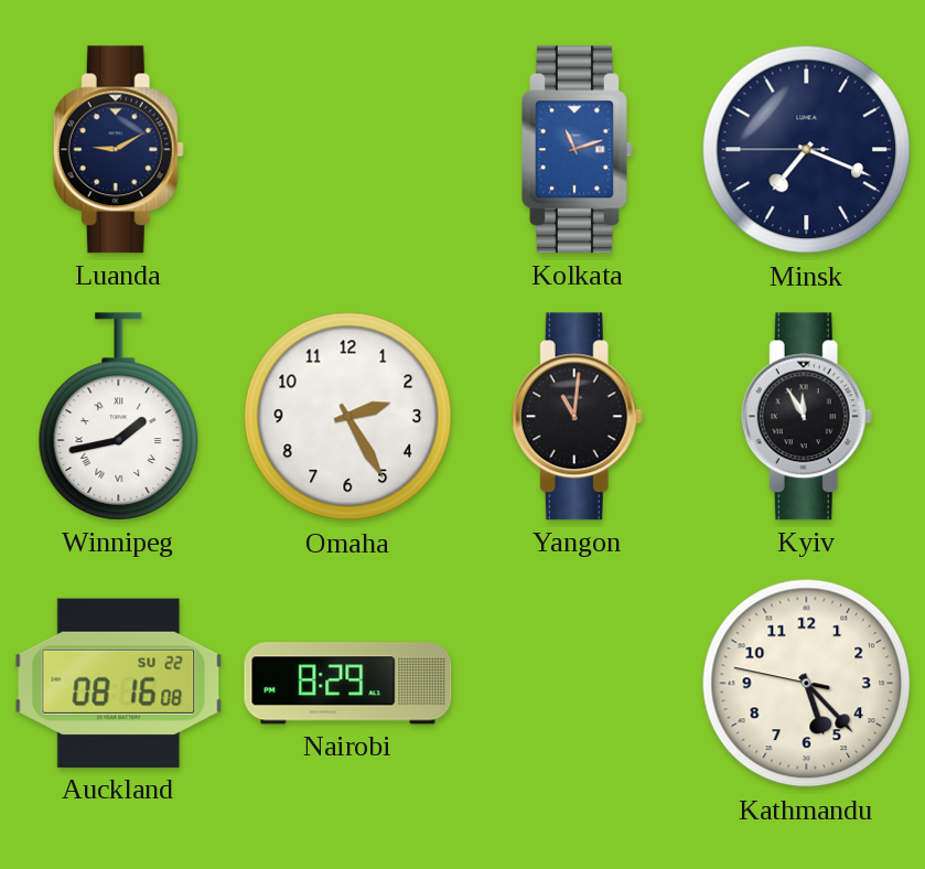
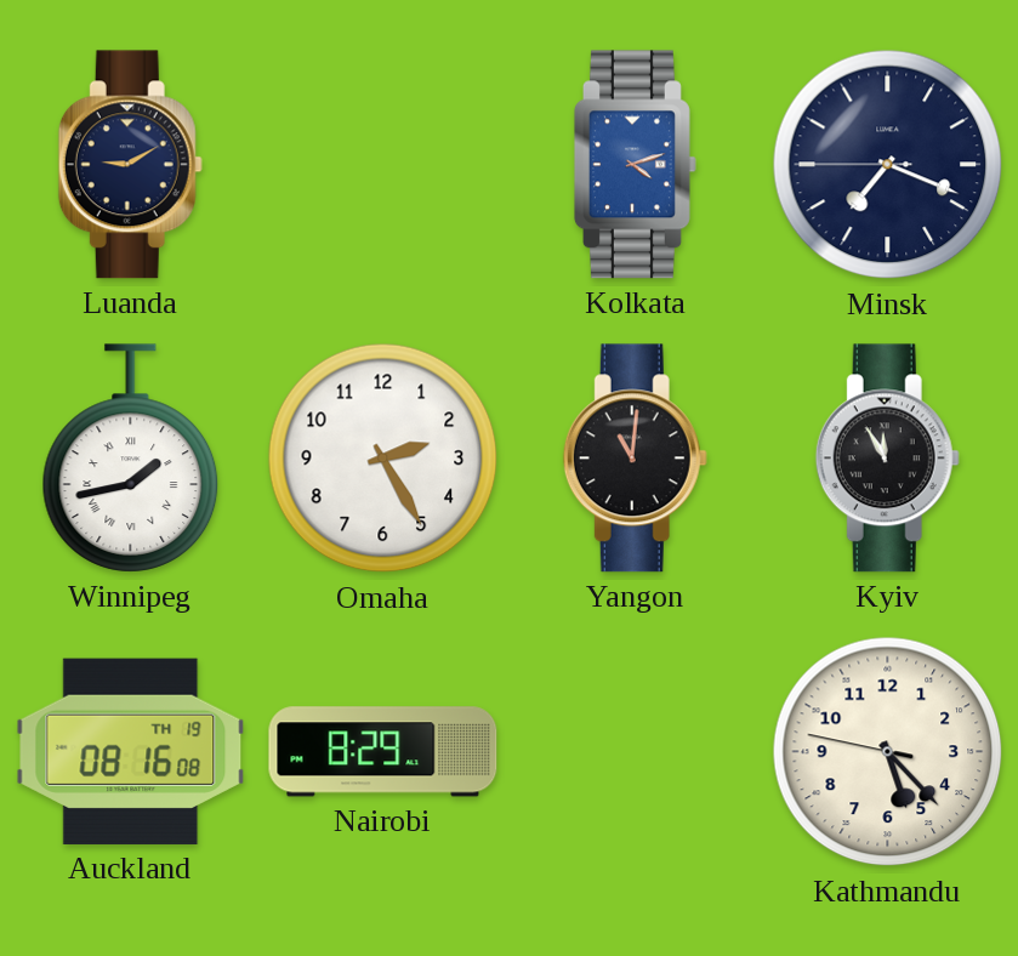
Kolkata: 11:12 -> 4:12
Auckland date: SU 22 -> TH 19
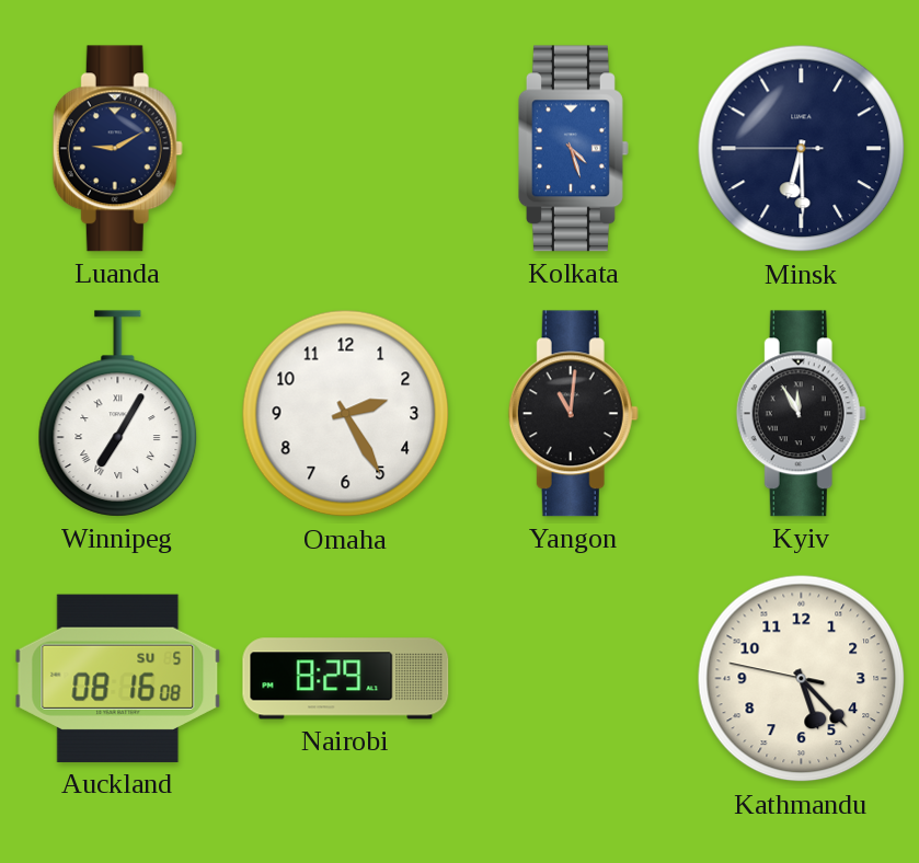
Kolkata: 4:12 -> 4:27
Minsk: 7:18 -> 6:29
Winnipeg: 1:43 -> 7:05
Auckland date: TH 19 -> SU 5
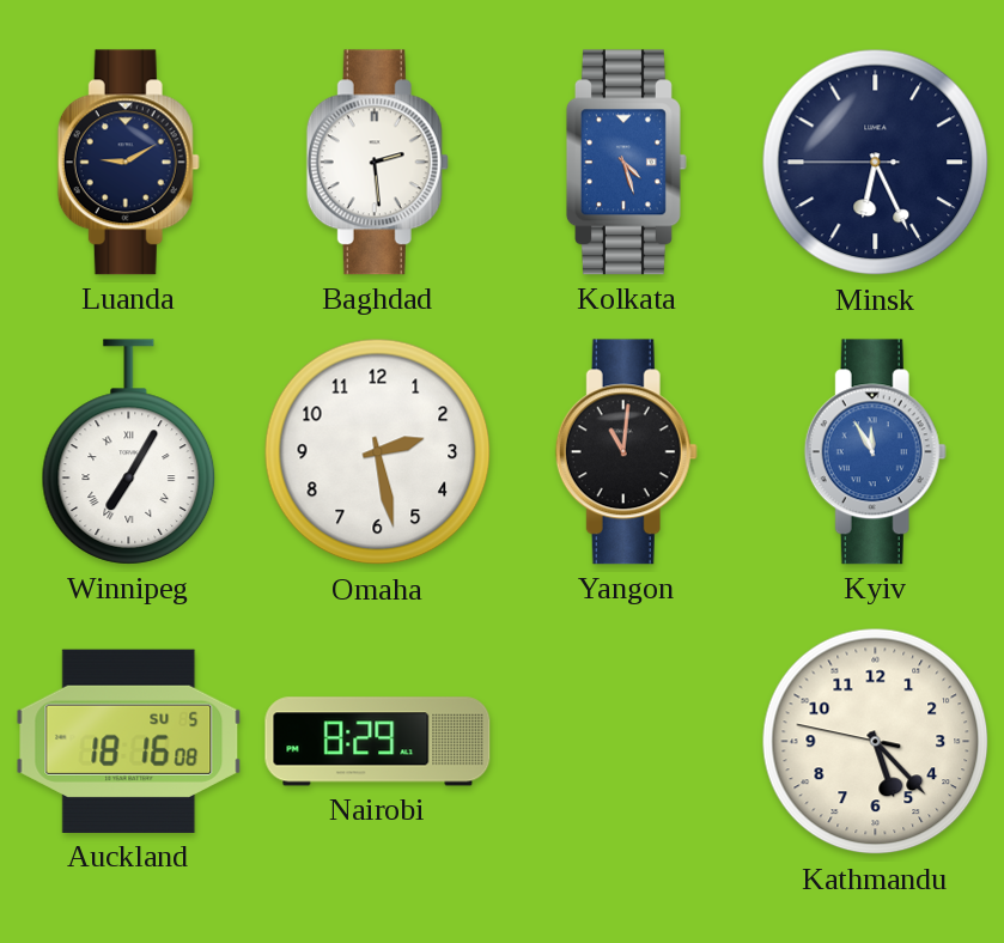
Baghdad: none -> 2:29
Minsk: 6:29 -> 6:25
Omaha: 2:25 -> 2:28
Kyiv dial: black -> blue
Auckland: 08:16 -> 18:16
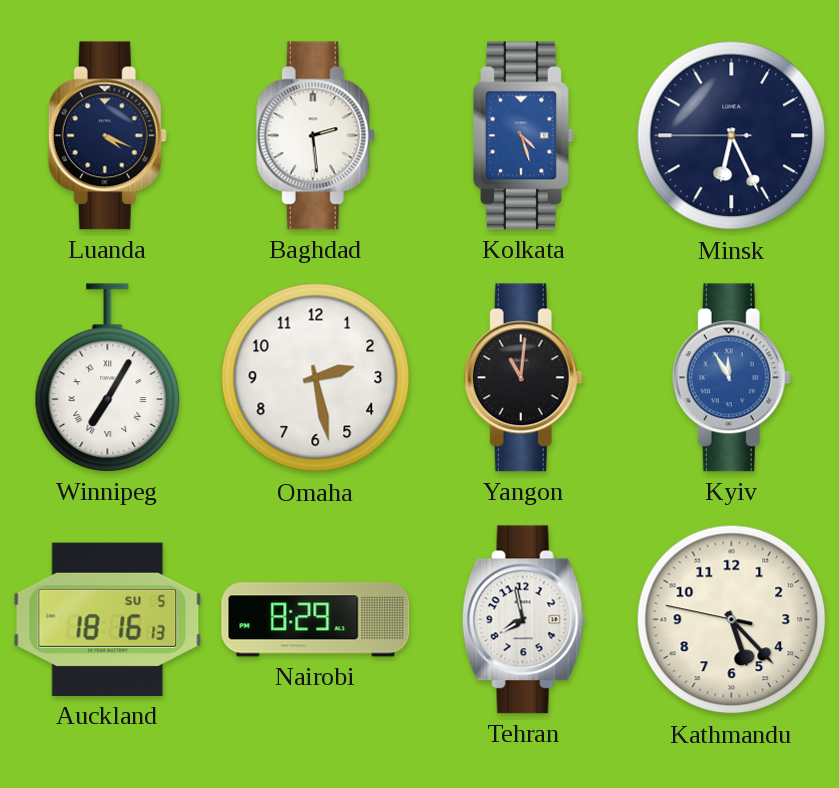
Luanda: 9:10 -> 4:19
Auckland: 18:16:08 -> 18:16:13
Tehran: none -> 7:58
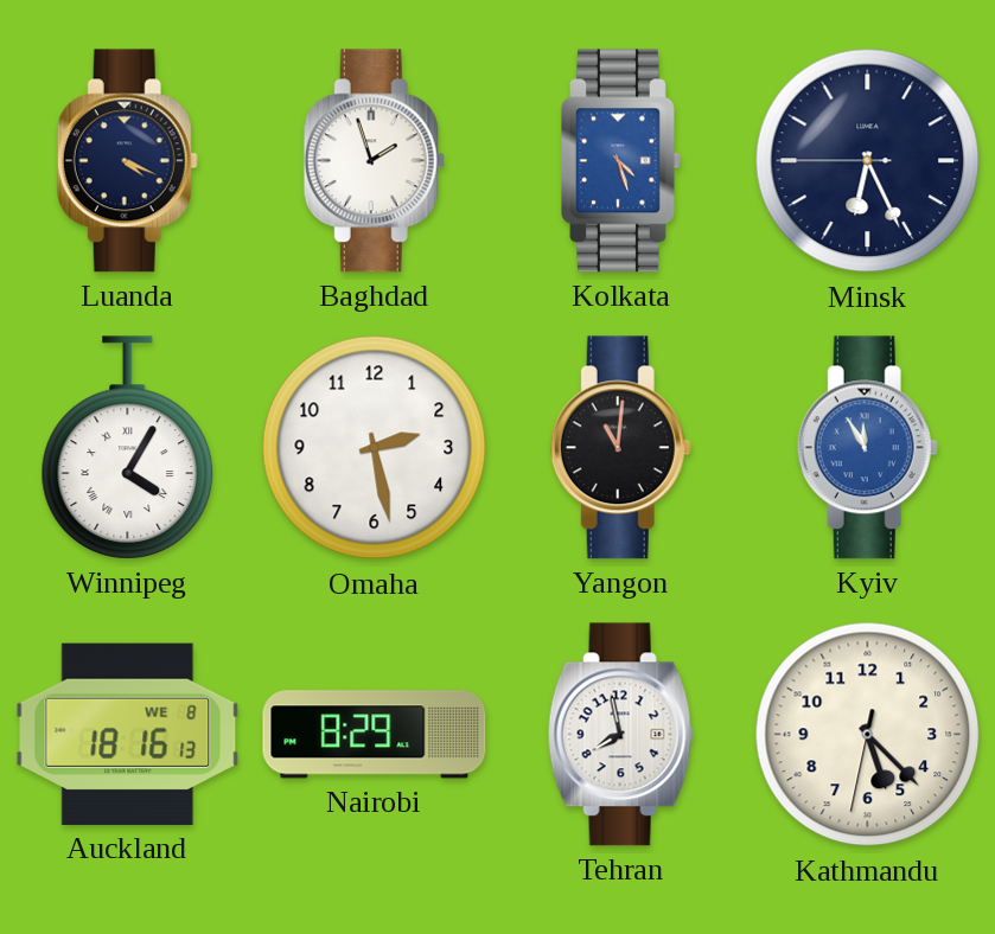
Baghdad: 2:29 -> 1:57
Winnipeg: 7:05 -> 4:05
Auckland date: SU 5 -> WE 8
Kathmandu: 5:22:47 -> 5:22:32
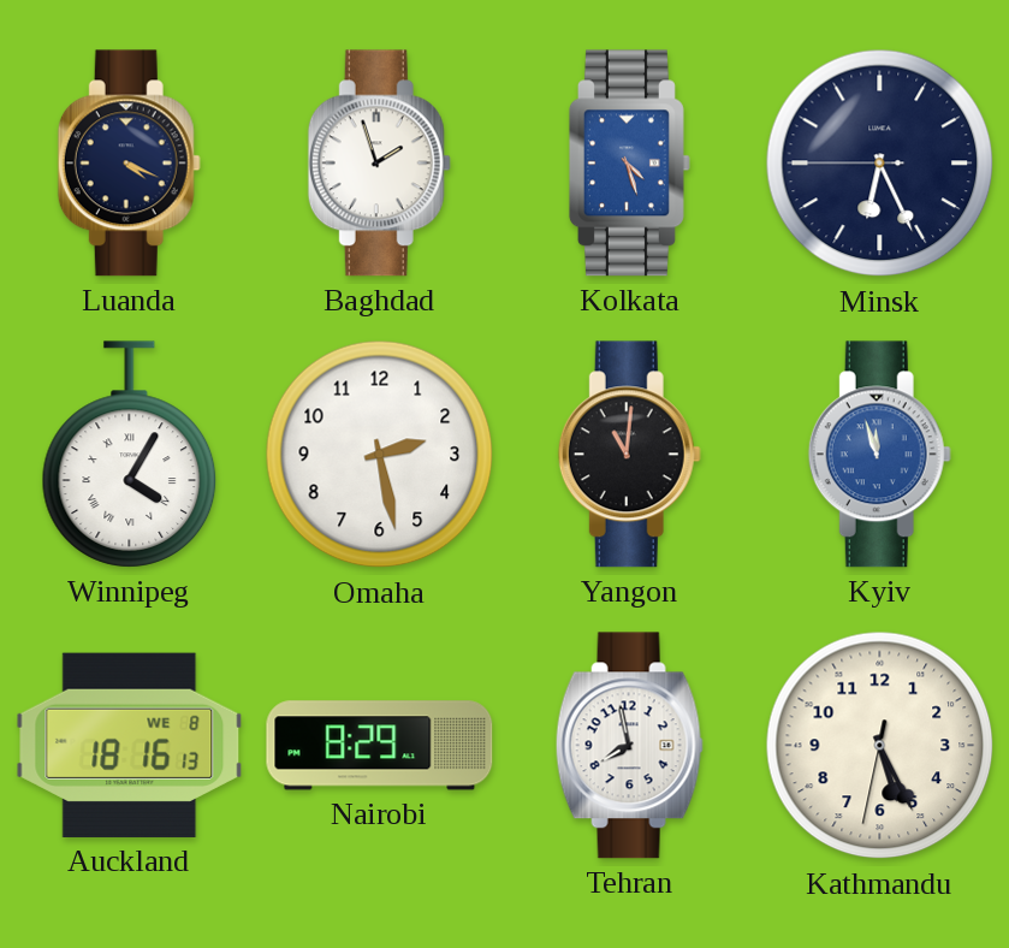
Kyiv: 11:55 -> 11:57
Kathmandu: 5:22 -> 5:25
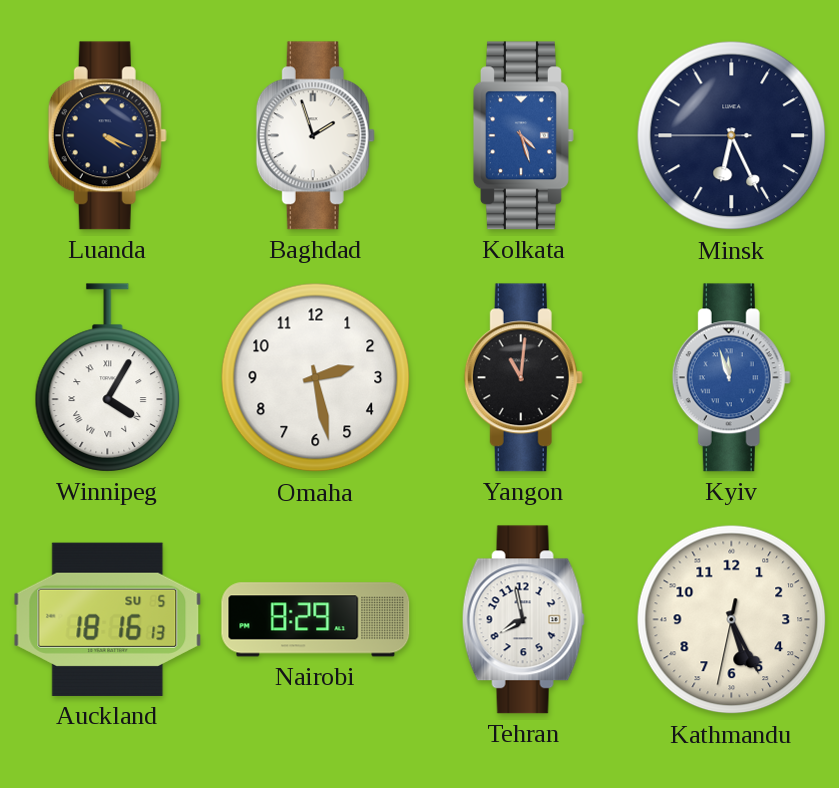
Auckland date: WE 8 -> SU 5
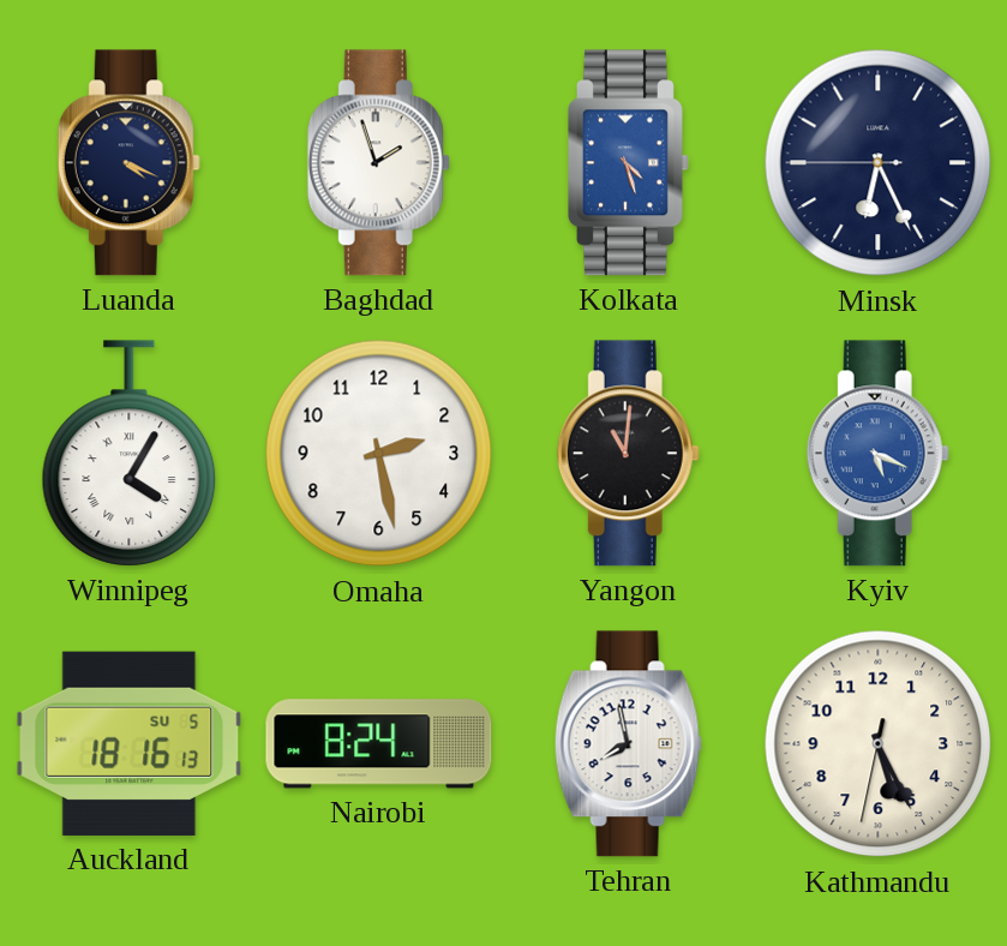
Kyiv: 11:57 -> 5:19
Nairobi: 8:29 -> 8:24
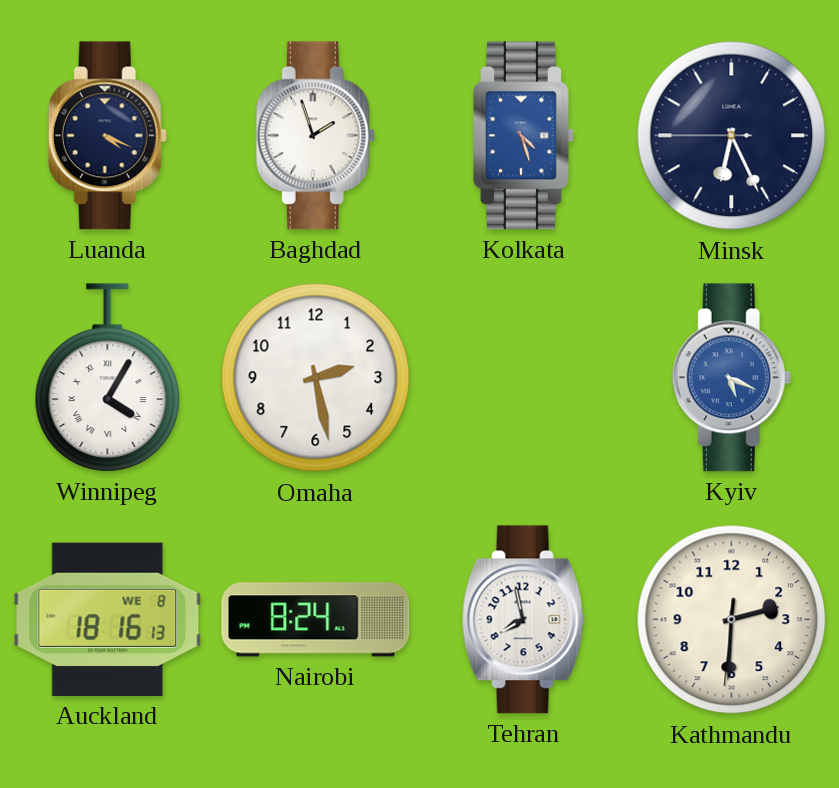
Yangon: 11:01 -> none
Auckland date: SU 5 -> WE 8
Kathmandu: 5:25 -> 2:30
